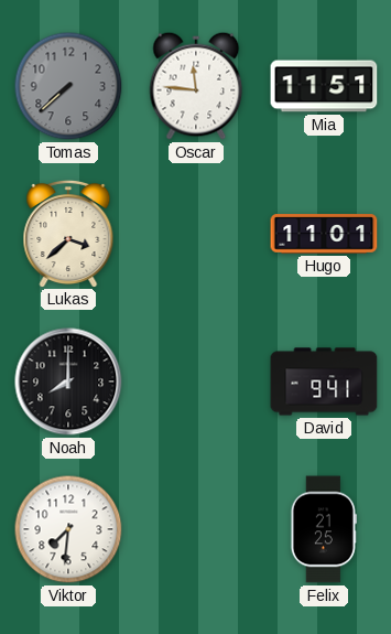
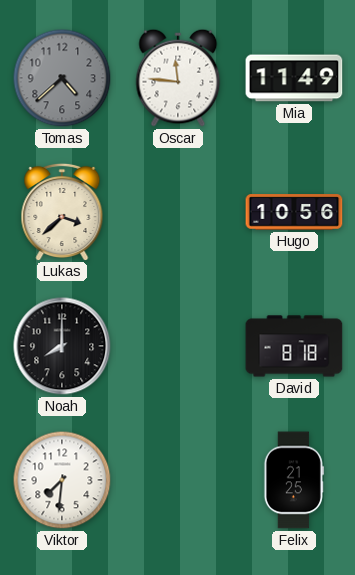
Tomas: 7:38 -> 4:38
Mia: 11:51 -> 11:49
Hugo: 11:01 -> 10:56
David: 9:41 -> 8:18
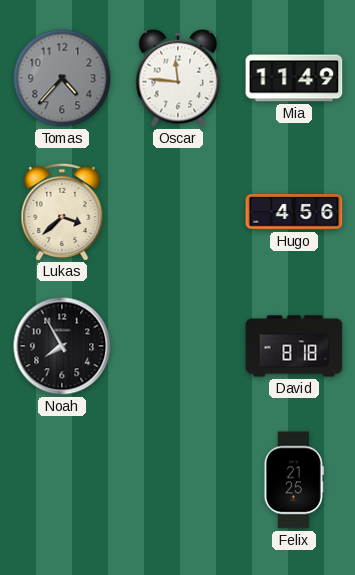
Tomas: 4:38 -> 4:37
Hugo: 10:56 -> 4:56
Noah: 8:00 -> 7:55
Viktor: 7:31 -> none
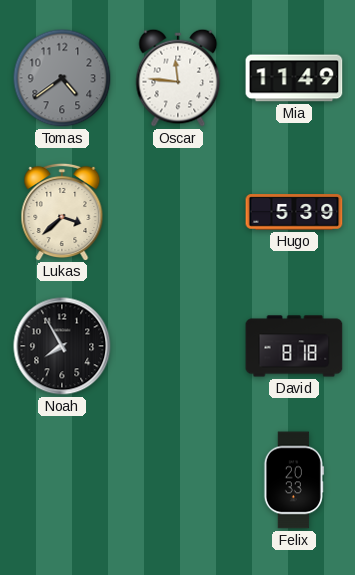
Tomas: 4:37 -> 4:39
Hugo: 4:56 -> 5:39
Felix: 21:25 -> 20:33
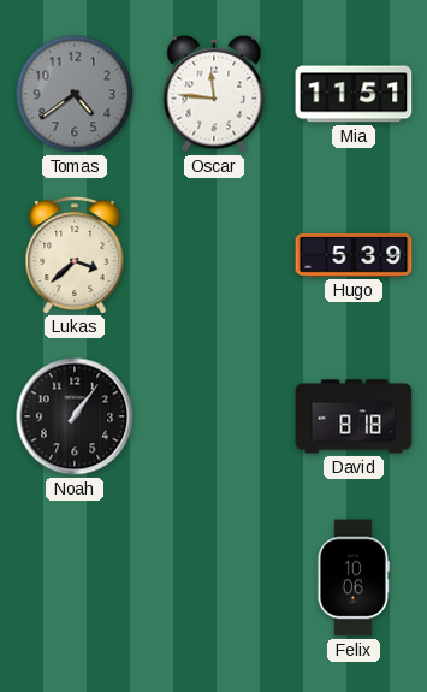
Mia: 11:49 -> 11:51
Noah: 7:55 -> 1:06
Felix: 20:33 -> 10:06
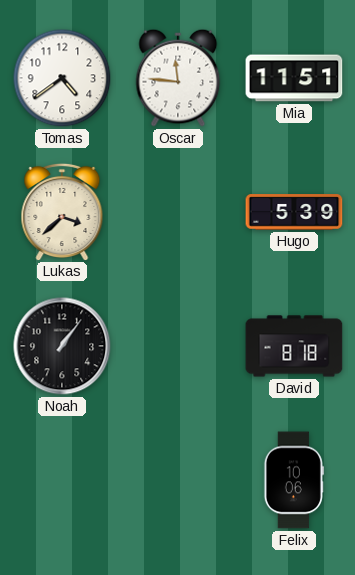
Tomas dial: grey -> white
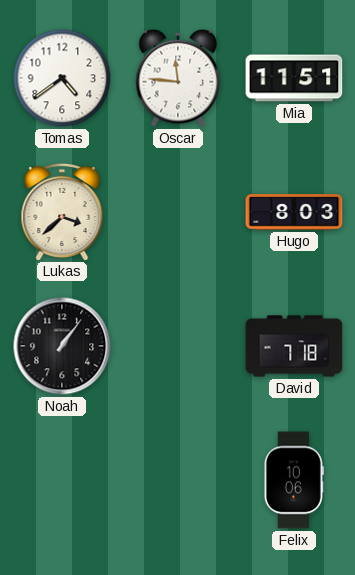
Hugo: 5:39 -> 8:03
David: 8:18 -> 7:18
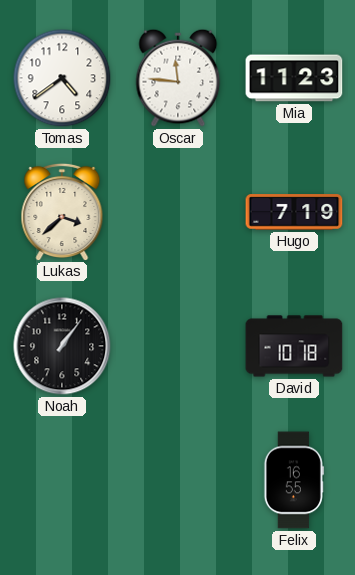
Mia: 11:51 -> 11:23
Hugo: 8:03 -> 7:19
David: 7:18 -> 10:18
Felix: 10:06 -> 16:55
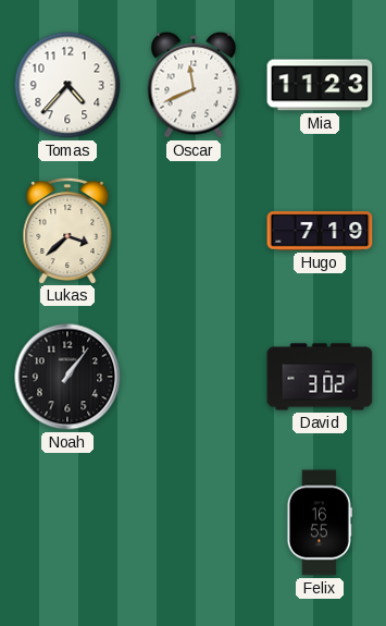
Tomas: 4:39 -> 4:37
Oscar: 11:46 -> 11:41
David: 10:18 -> 3:02
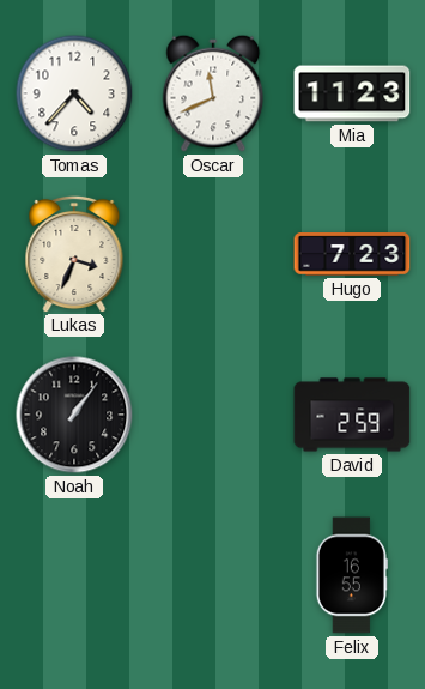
Lukas: 3:38 -> 3:34
Hugo: 7:19 -> 7:23
David: 3:02 -> 2:59
